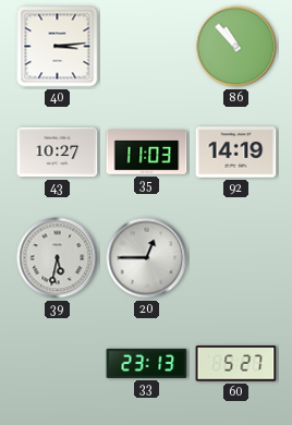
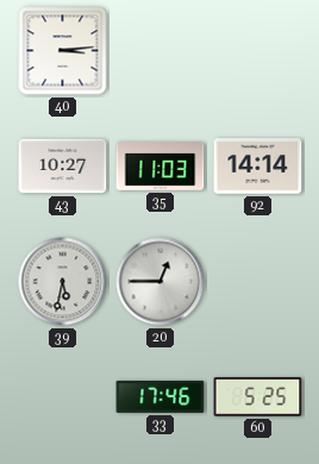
86: 10:53 -> none
92: 14:19 -> 14:14
33: 23:13 -> 17:46
60: 5:27 -> 5:25
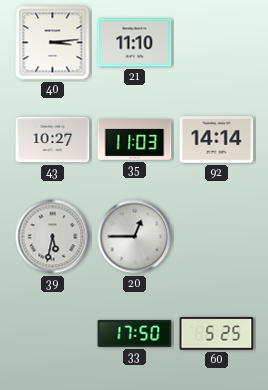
21: none -> 11:10
33: 17:46 -> 17:50
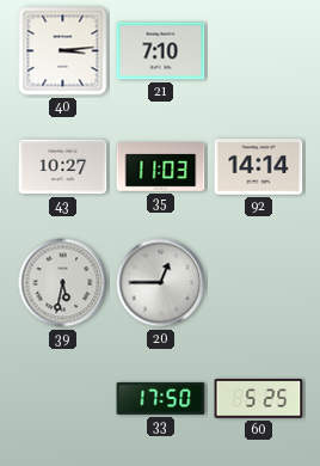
21: 11:10 -> 7:10
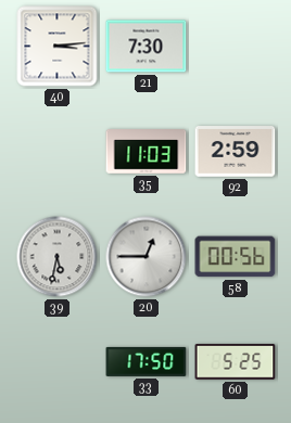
21: 7:10 -> 7:30
43: 10:27 -> none
92: 14:14 -> 2:59
58: none -> 00:56
